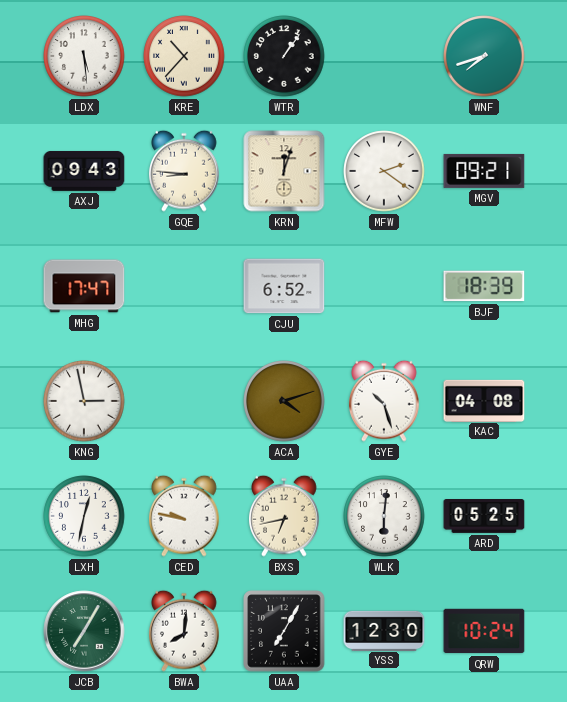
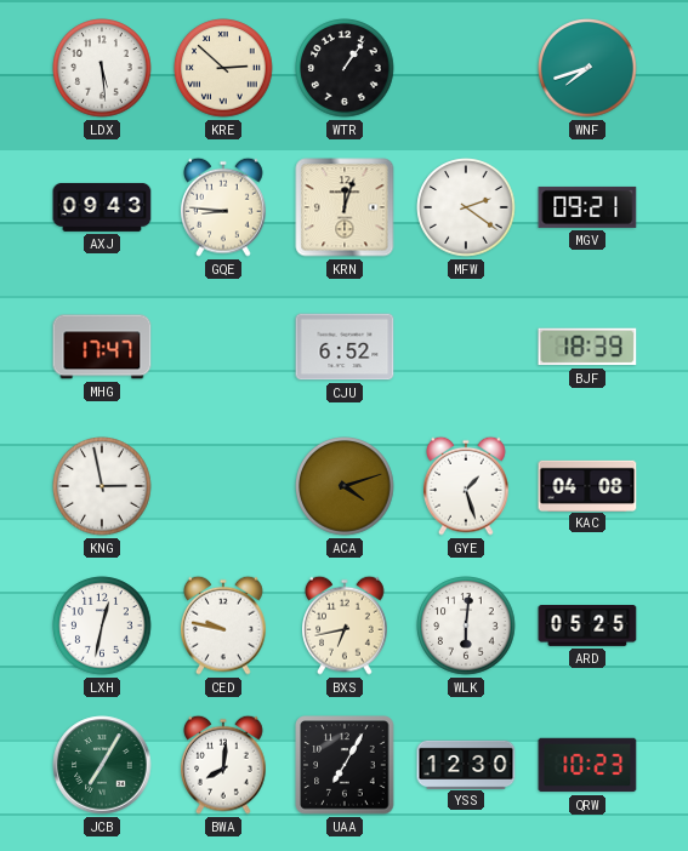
KRE: 10:37 -> 2:52
GYE: 10:27 -> 1:27
QRW: 10:24 -> 10:23
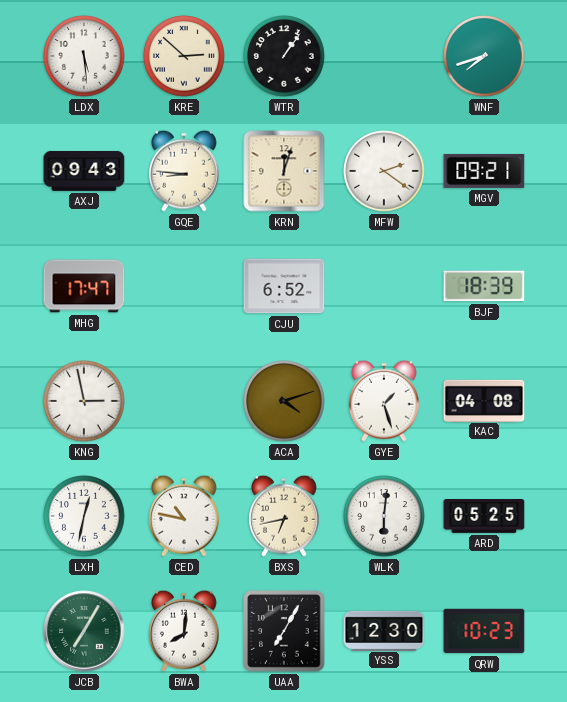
CED: 9:47 -> 10:47
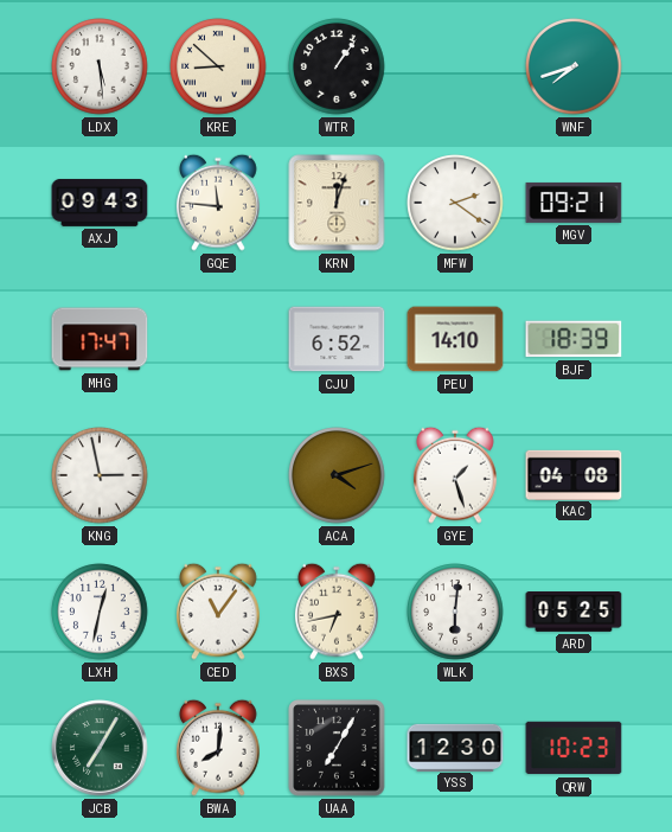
KRE: 2:52 -> 8:52
GQE: 8:46 -> 11:46
PEU: none -> 14:10
CED: 10:47 -> 11:06
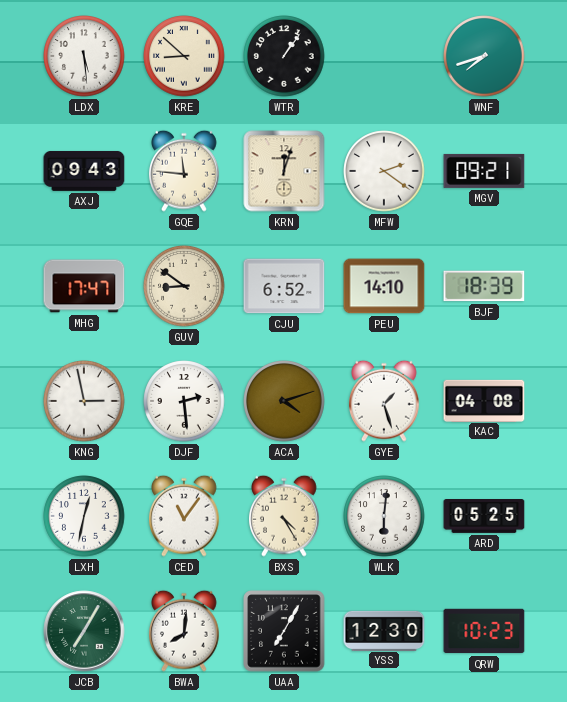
GUV: none -> 8:51
DJF: none -> 2:29
BXS: 6:43 -> 4:25
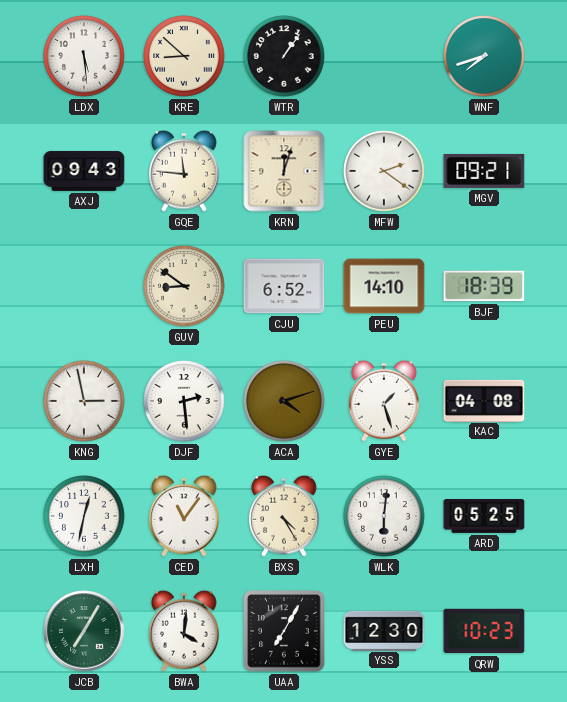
MHG: 17:47 -> none
BWA: 8:01 -> 4:01
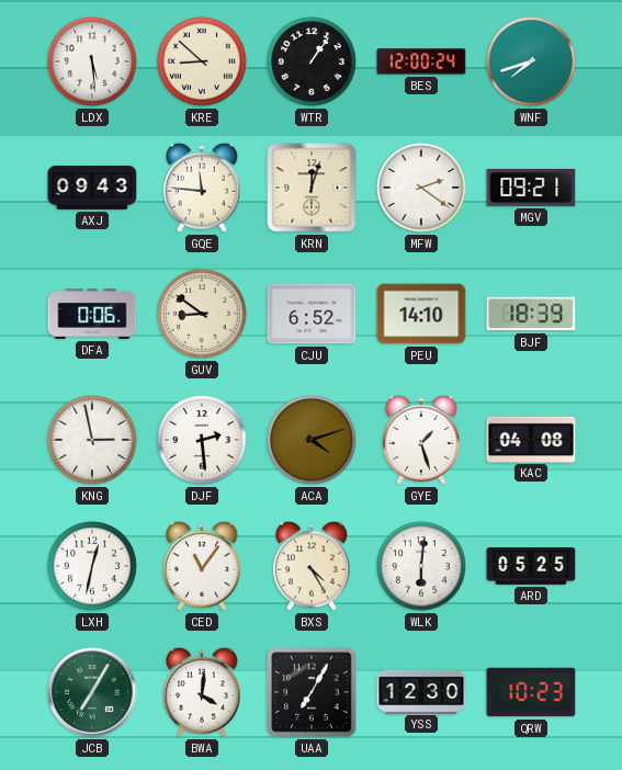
BES: none -> 12:00
DFA: none -> 0:06
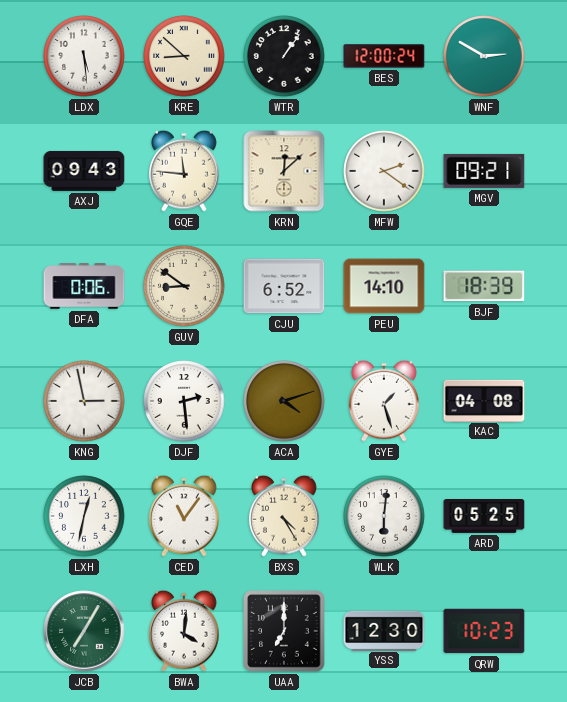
WNF: 7:42 -> 2:50
KRN: 12:03 -> 12:08
UAA: 7:05 -> 7:00
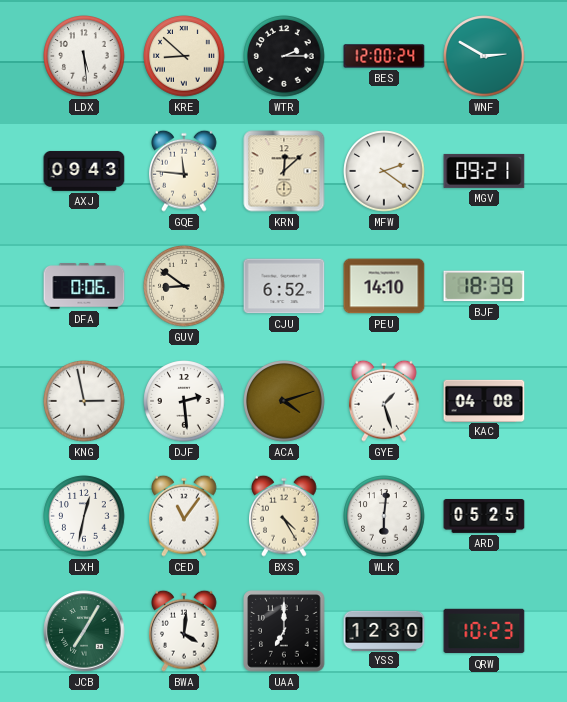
WTR: 1:06 -> 2:15
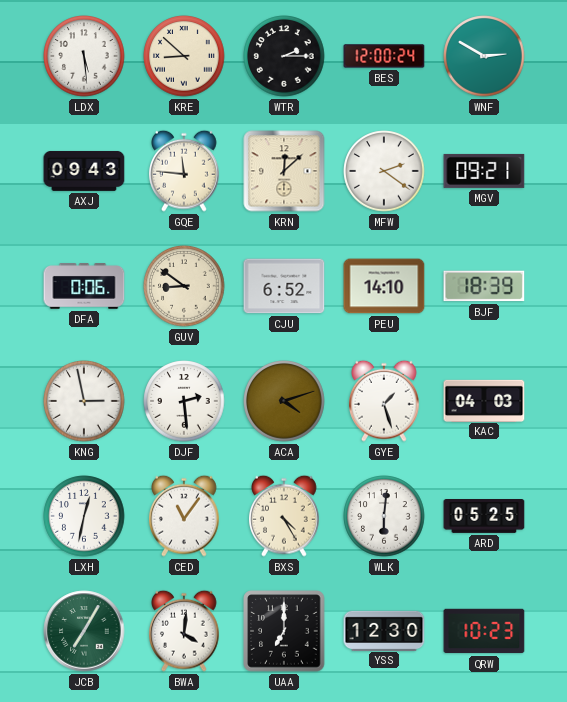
KAC: 04:08 -> 04:03
